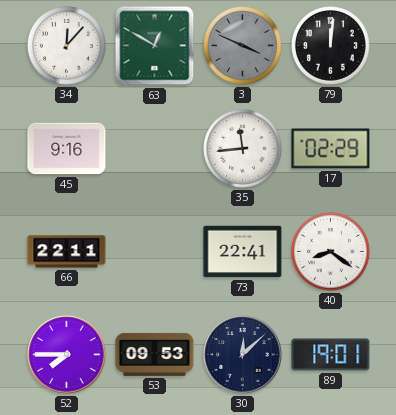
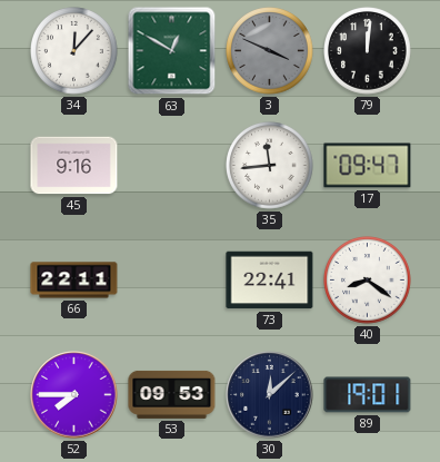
17: 02:29 -> 09:47
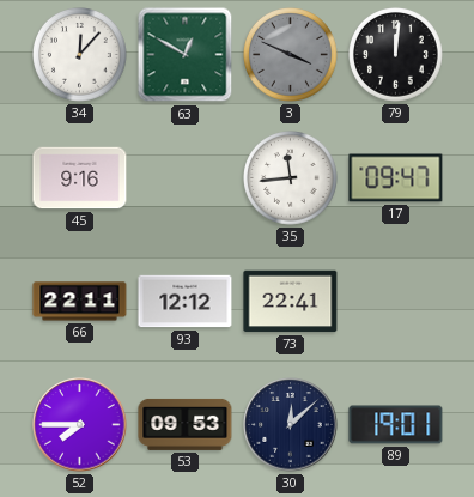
93: none -> 12:12
40: 8:21 -> none
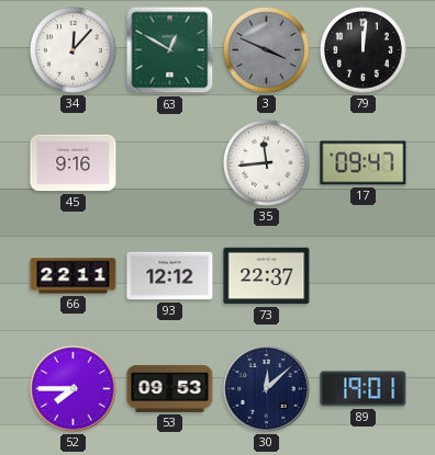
73: 22:41 -> 22:37
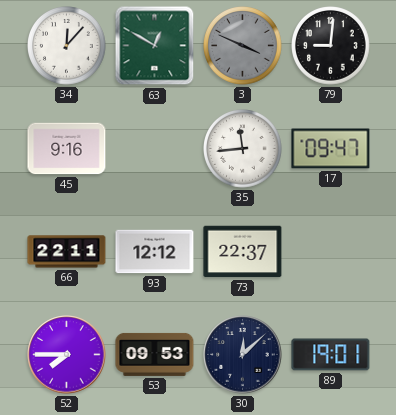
79: 12:01 -> 9:01
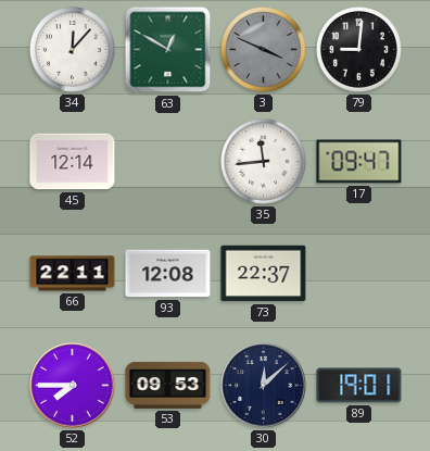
45: 9:16 -> 12:14
93: 12:12 -> 12:08
